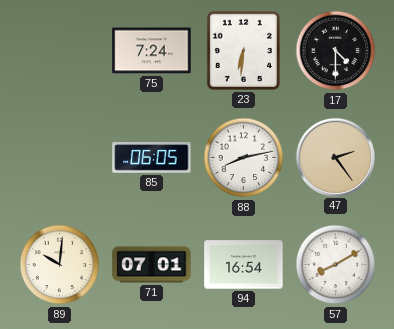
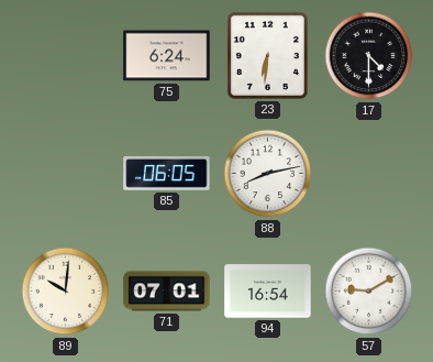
75: 7:24 -> 6:24
47: 2:24 -> none
57: 8:10 -> 9:10
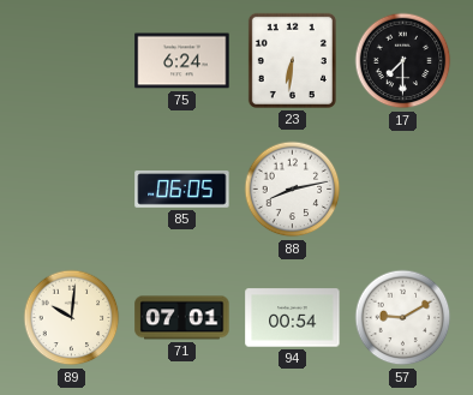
17: 4:30 -> 7:30
94: 16:54 -> 00:54
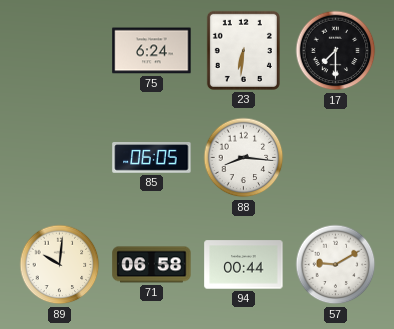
88: 8:13 -> 8:16
71: 07:01 -> 06:58
94: 00:54 -> 00:44
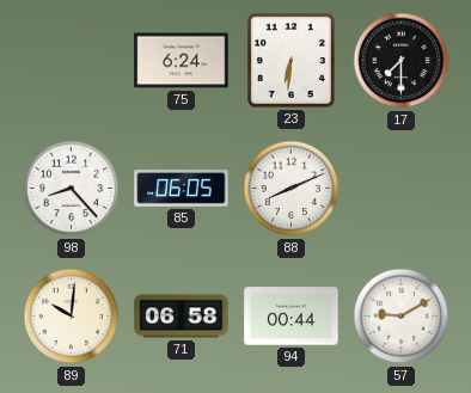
98: none -> 8:23
88: 8:16 -> 8:11
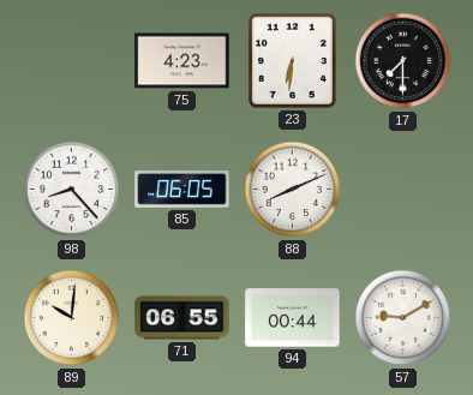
75: 6:24 -> 4:23
71: 06:58 -> 06:55
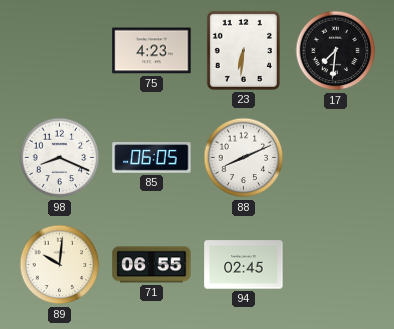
17: 7:30 -> 7:31
98: 8:23 -> 8:19
94: 00:44 -> 02:45
57: 9:10 -> none
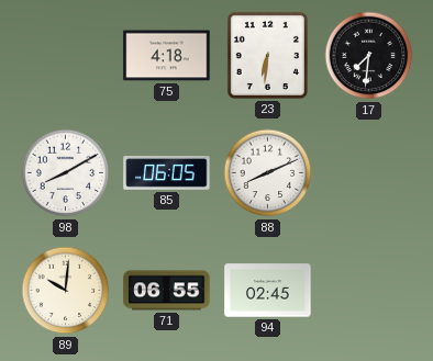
75: 4:23 -> 4:18
98: 8:19 -> 8:10
